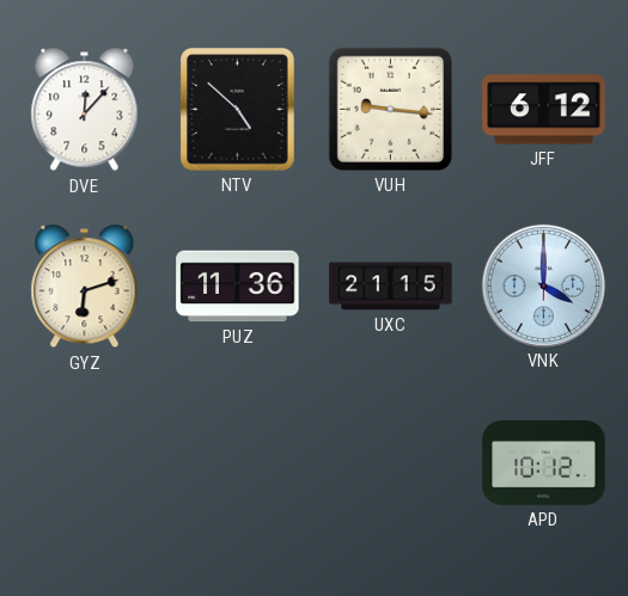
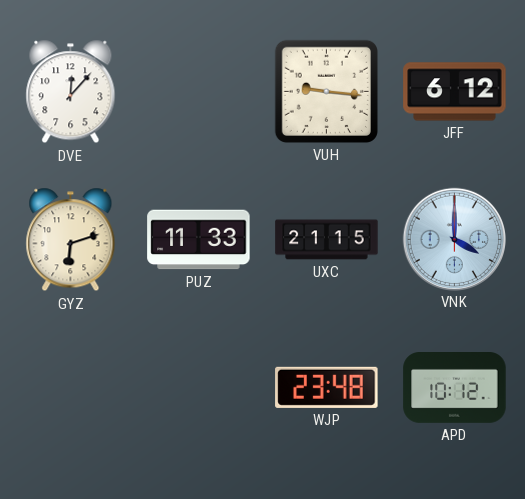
NTV: 4:52 -> none
PUZ: 11:36 -> 11:33
WJP: none -> 23:48
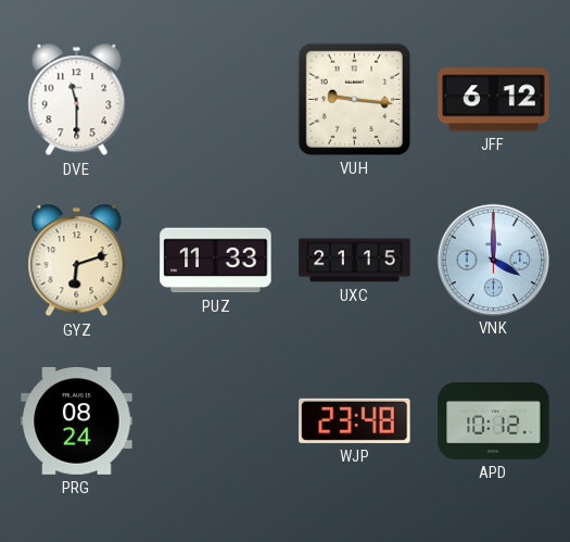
DVE: 12:07 -> 11:30
PRG: none -> 08:24
